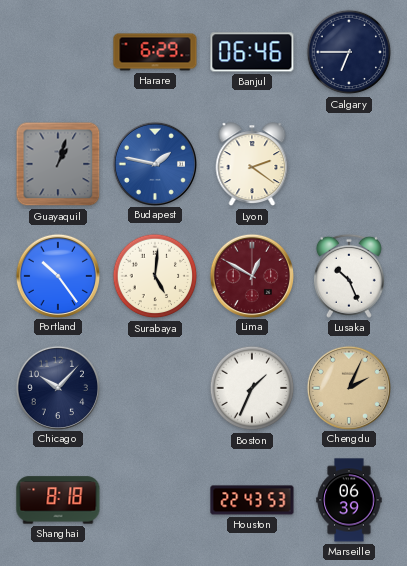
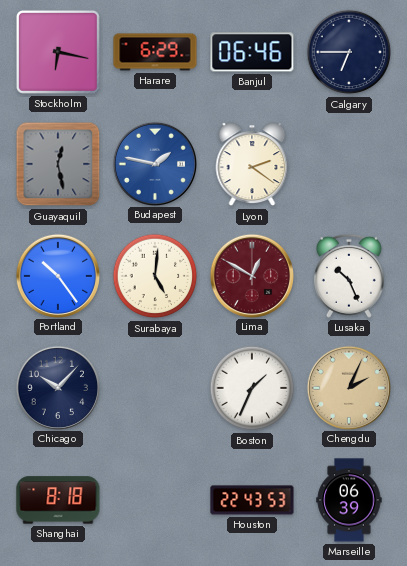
Stockholm: none -> 6:17
Guayaquil: 1:03 -> 12:28
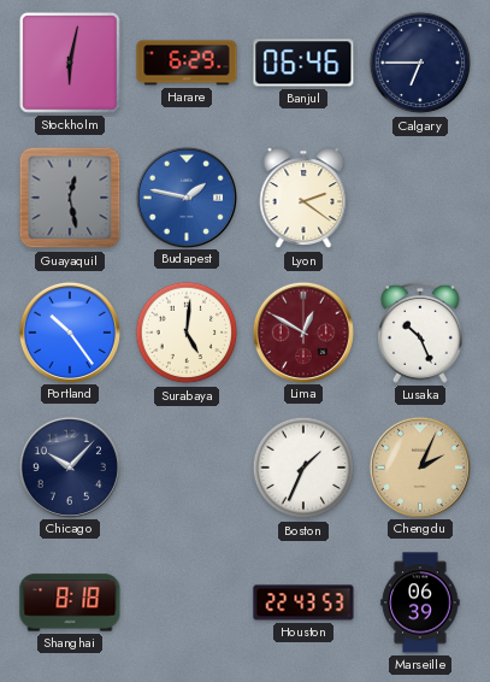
Stockholm: 6:17 -> 6:02
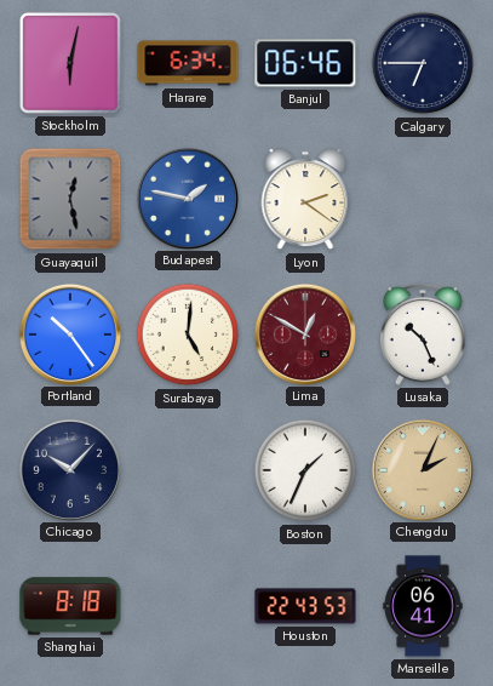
Harare: 6:29 -> 6:34
Marseille: 06:39 -> 06:41
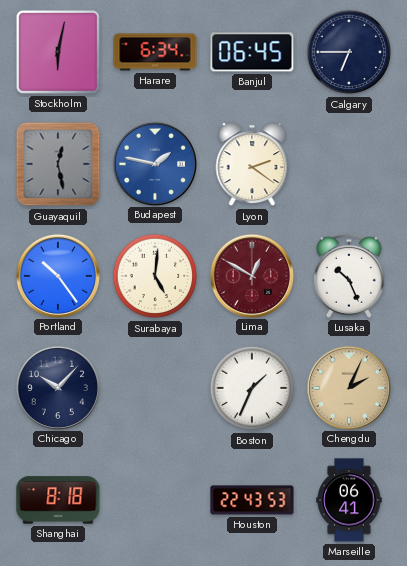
Banjul: 06:46 -> 06:45
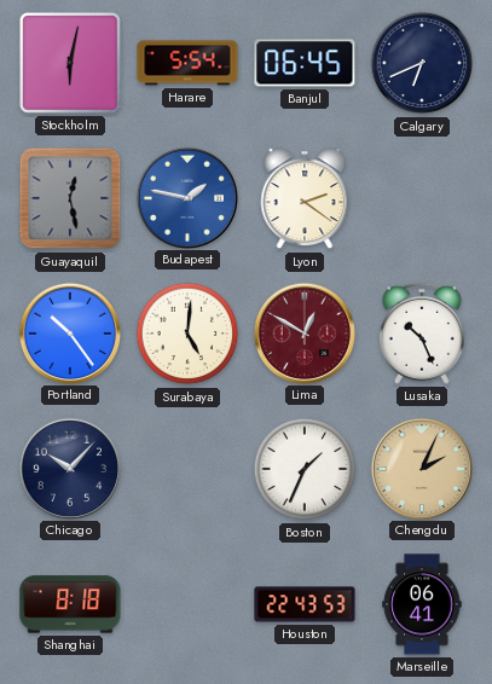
Harare: 6:34 -> 5:54
Calgary: 6:45 -> 6:41
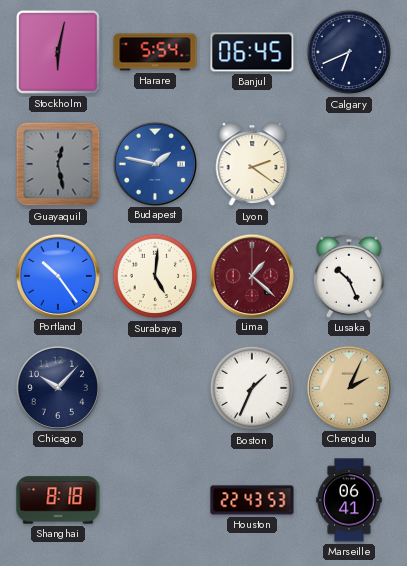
Lima: 12:50 -> 1:22
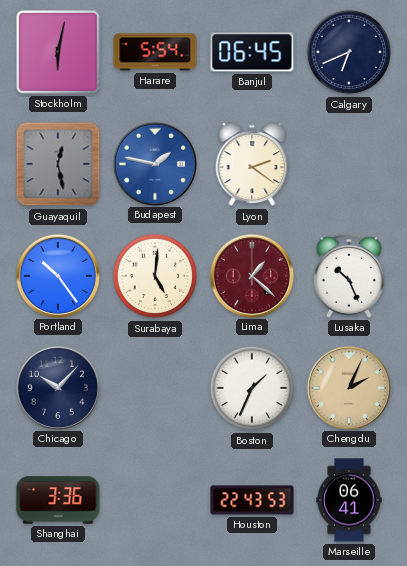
Shanghai: 8:18 -> 3:36
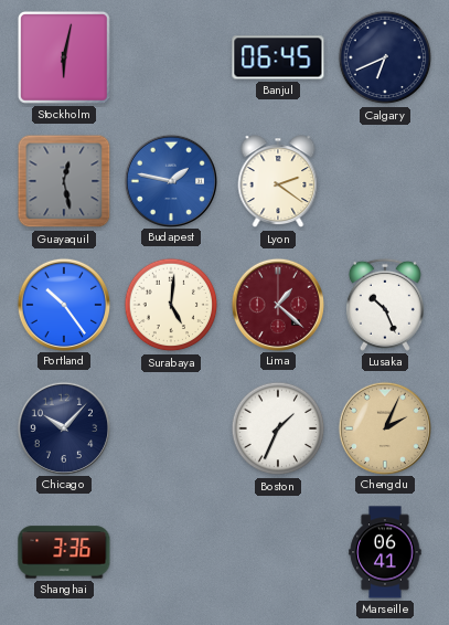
Harare: 5:54 -> none
Houston: 22:43 -> none
